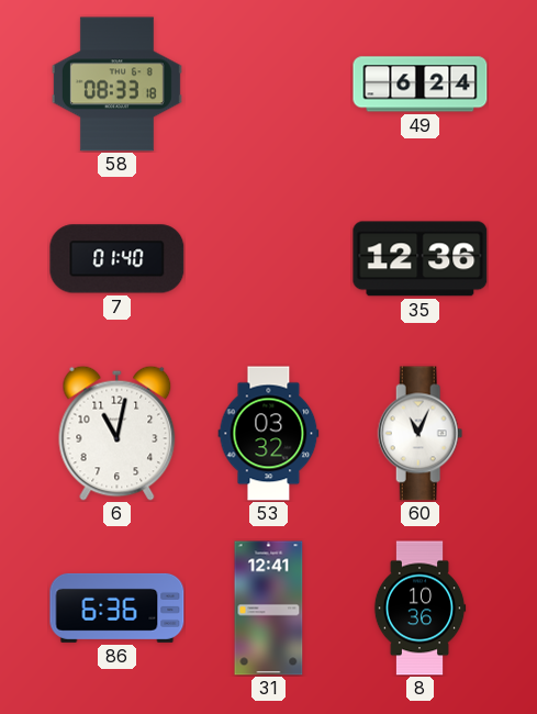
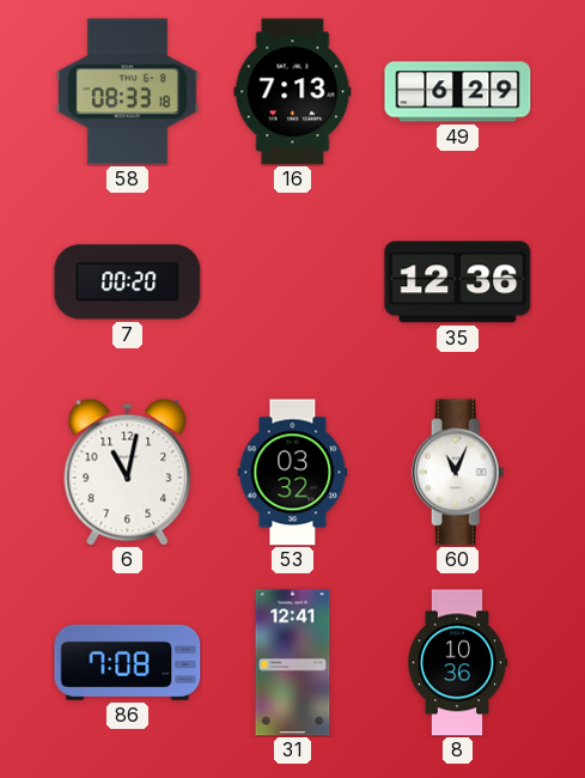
16: none -> 7:13
49: 6:24 -> 6:29
7: 01:40 -> 00:20
86: 6:36 -> 7:08
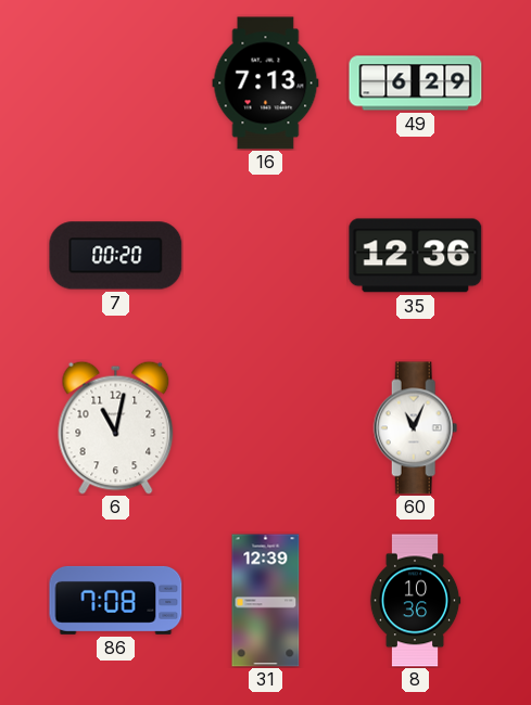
58: 08:33 -> none
53: 03:32 -> none
31: 12:41 -> 12:39
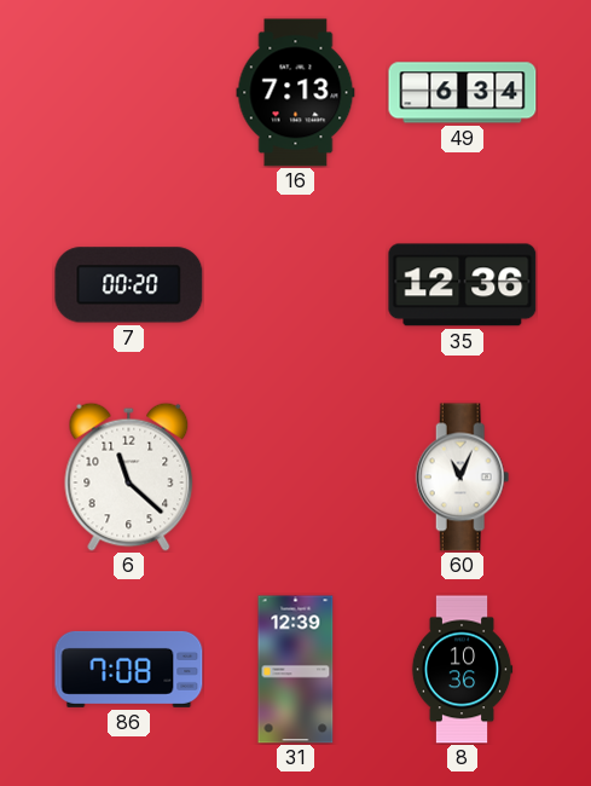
49: 6:29 -> 6:34
6: 11:02 -> 11:22
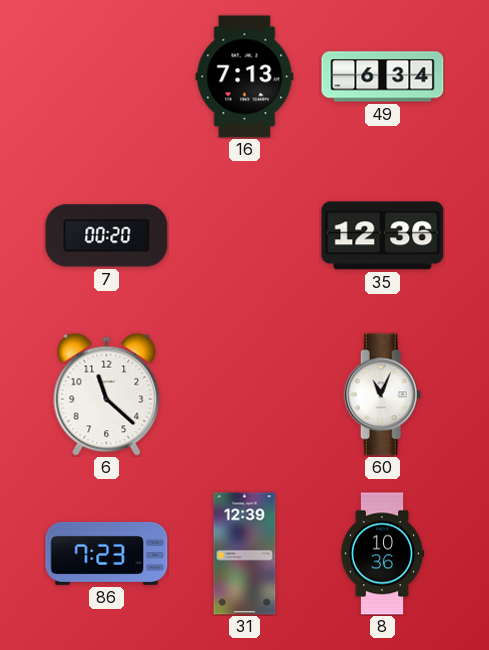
86: 7:08 -> 7:23
